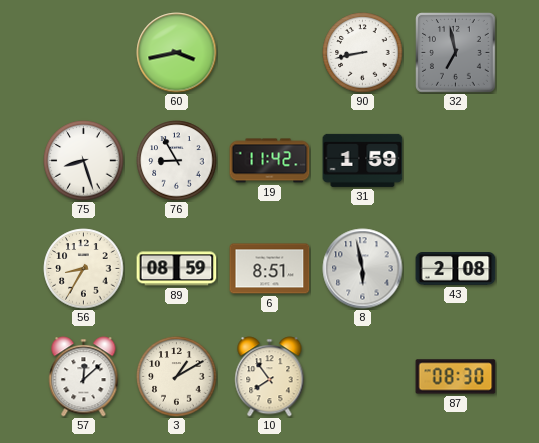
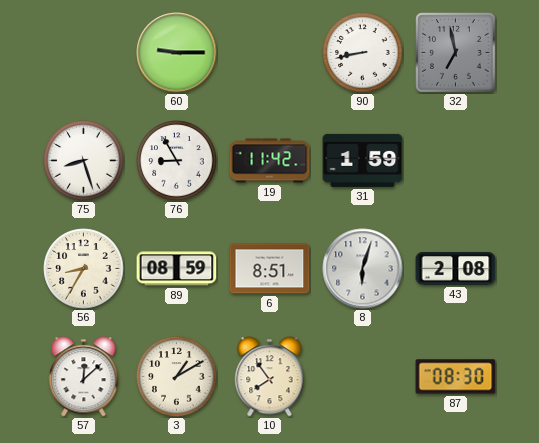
60: 3:43 -> 9:15
8: 5:58 -> 6:03
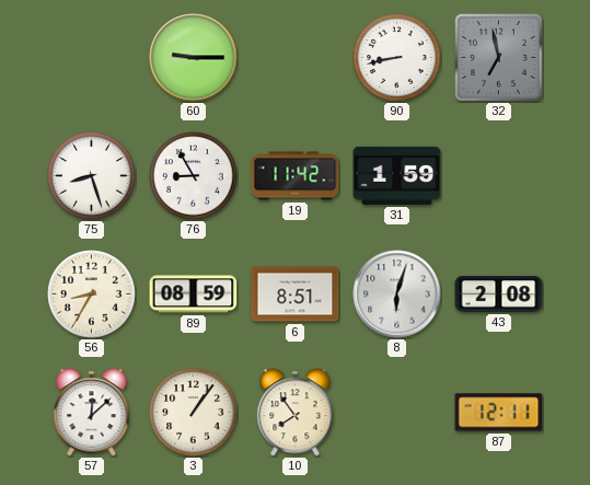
3: 1:10 -> 1:06
87: 08:30 -> 12:11
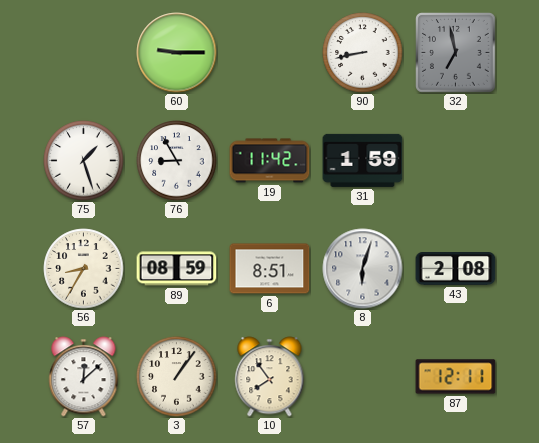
75: 8:27 -> 1:27
